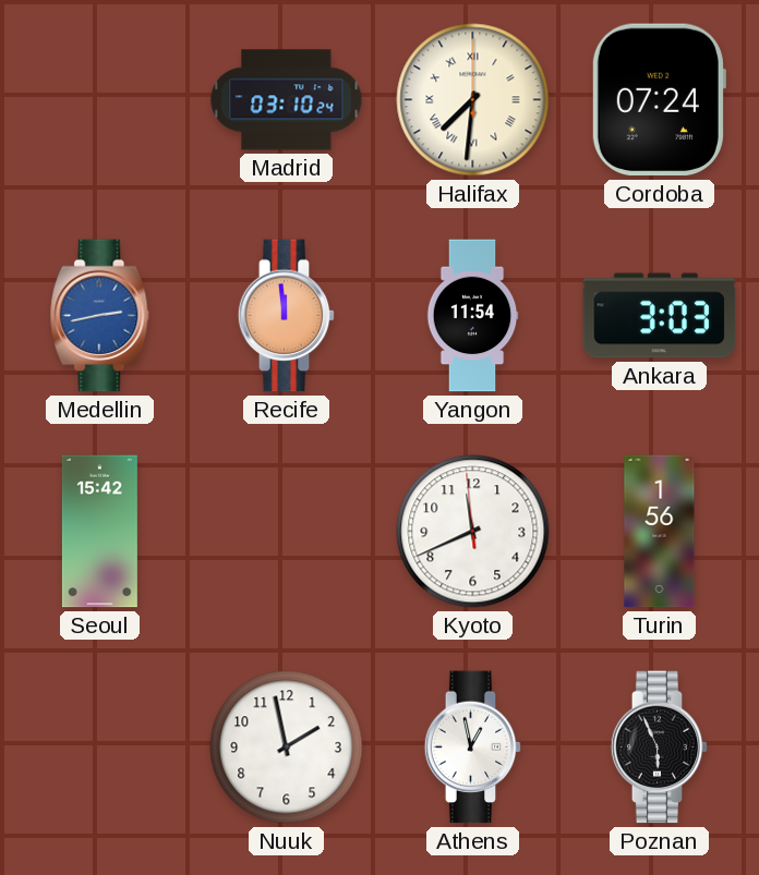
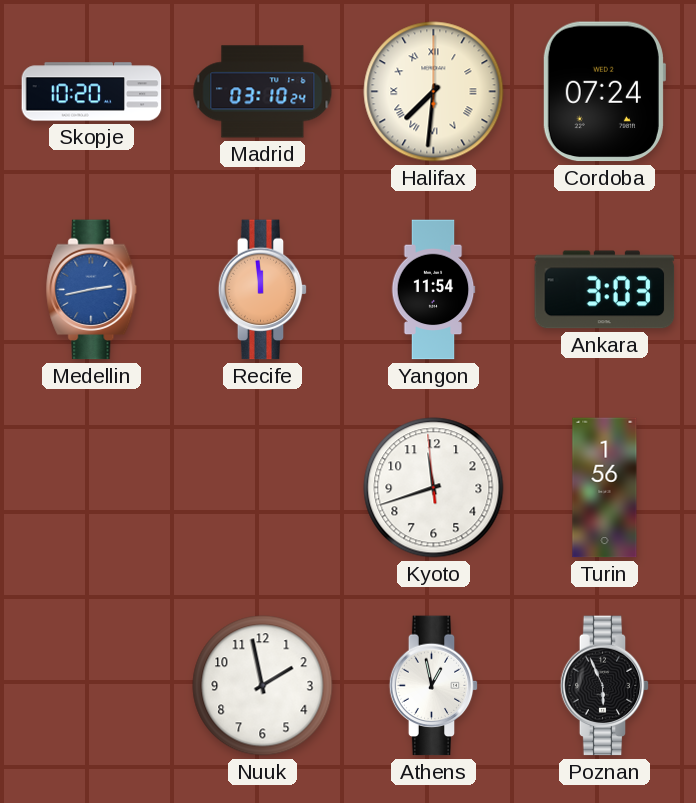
Skopje: none -> 10:20
Seoul: 15:42 -> none
Kyoto: 11:40 -> 11:41
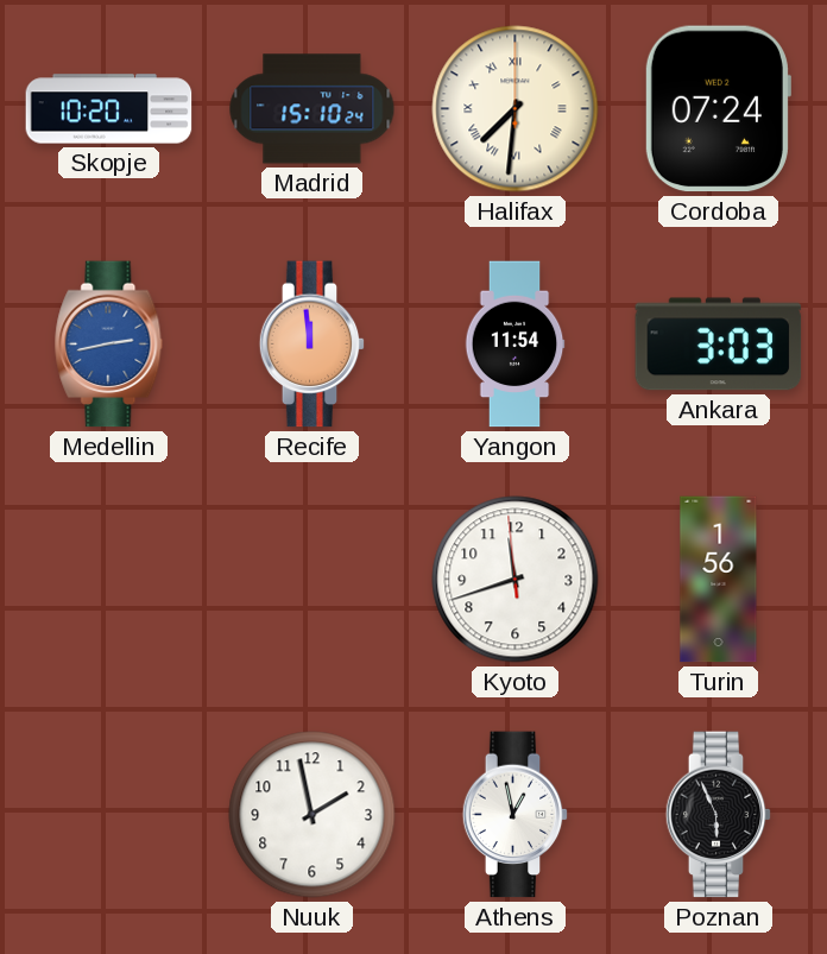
Madrid: 03:10 -> 15:10
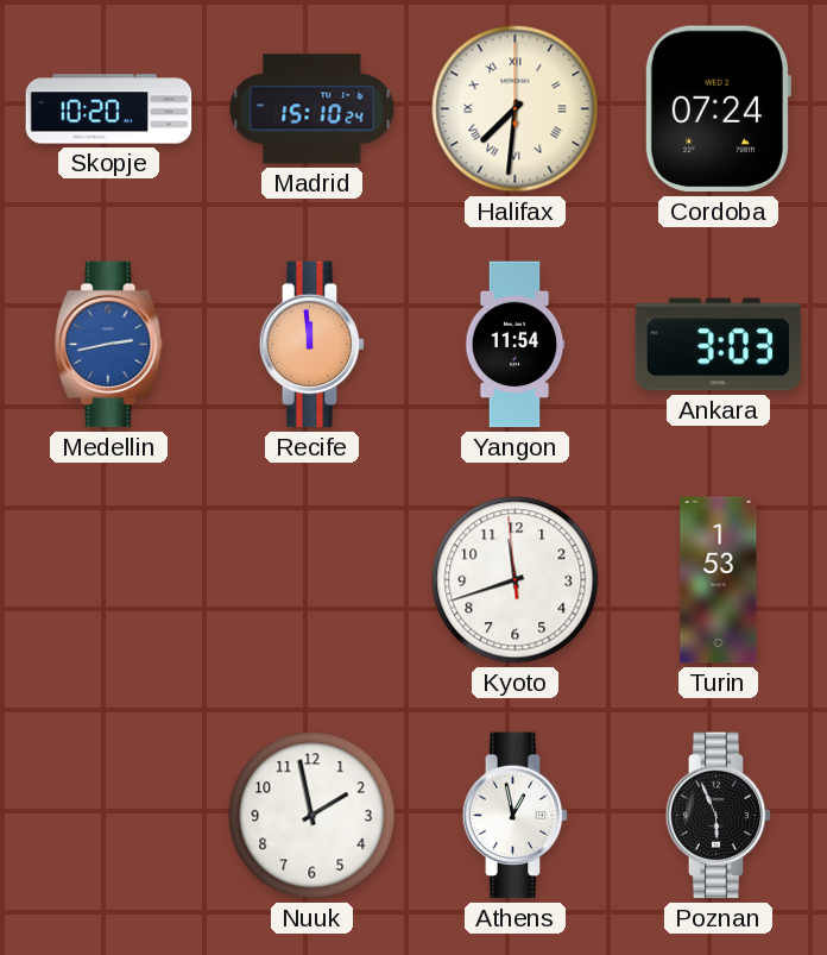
Turin: 1:56 -> 1:53
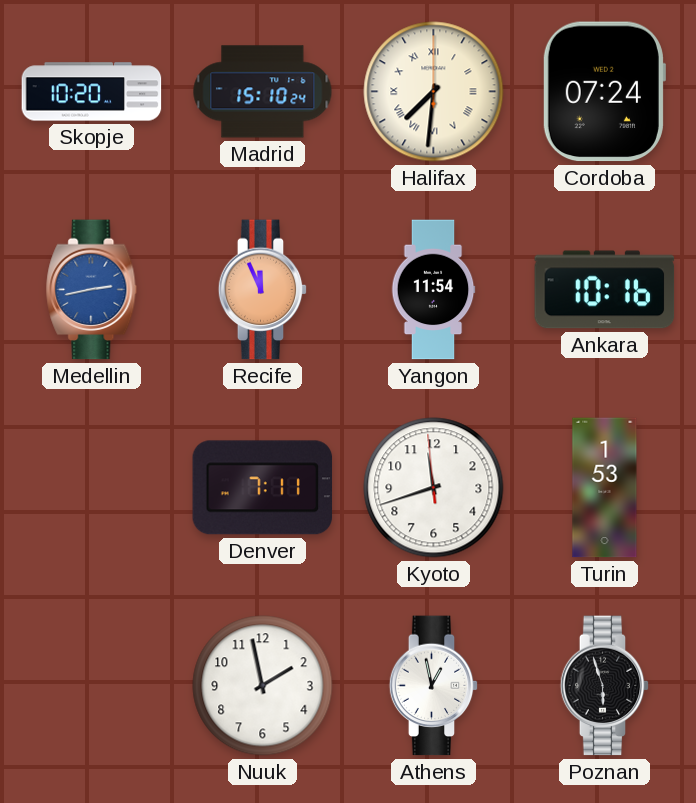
Recife: 11:59 -> 11:56
Ankara: 3:03 -> 10:16
Denver: none -> 7:11
Poznan: 5:56 -> 5:57
